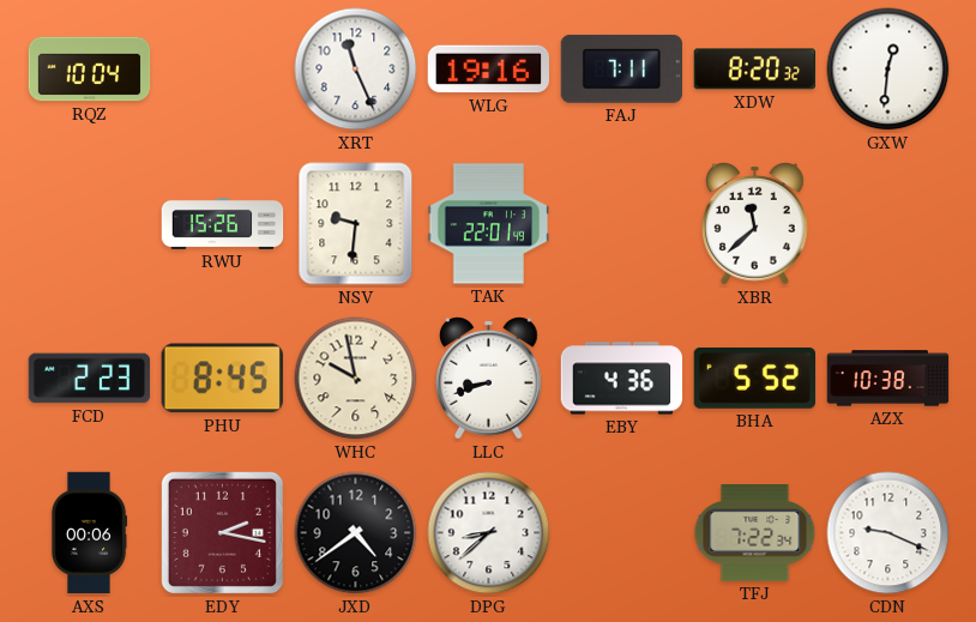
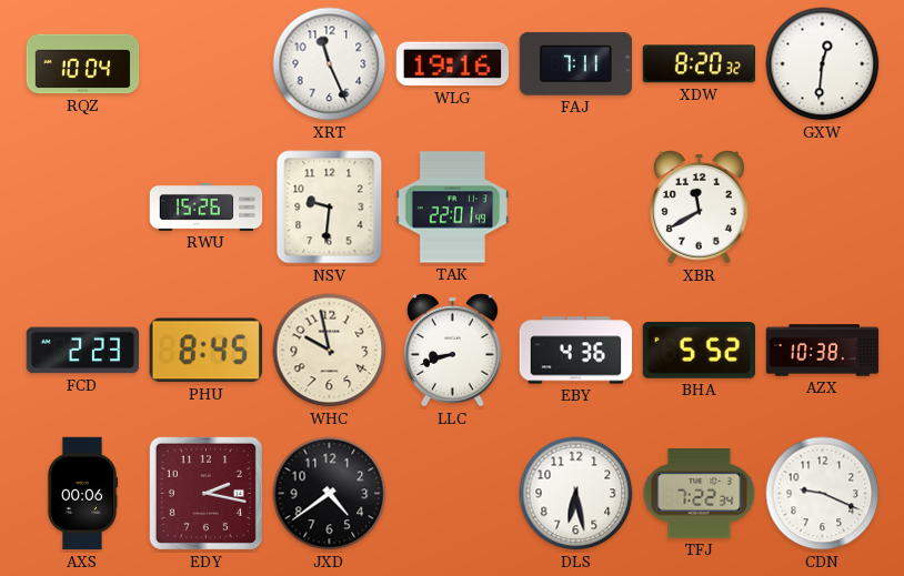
XBR: 11:38 -> 11:40
DPG: 8:38 -> none
DLS: none -> 6:28
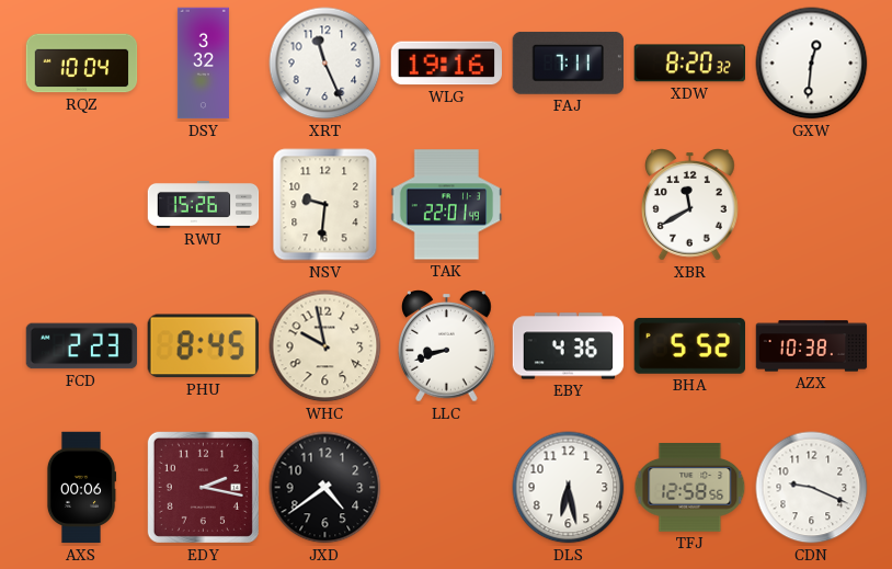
DSY: none -> 3:32
TFJ: 7:22 -> 12:58
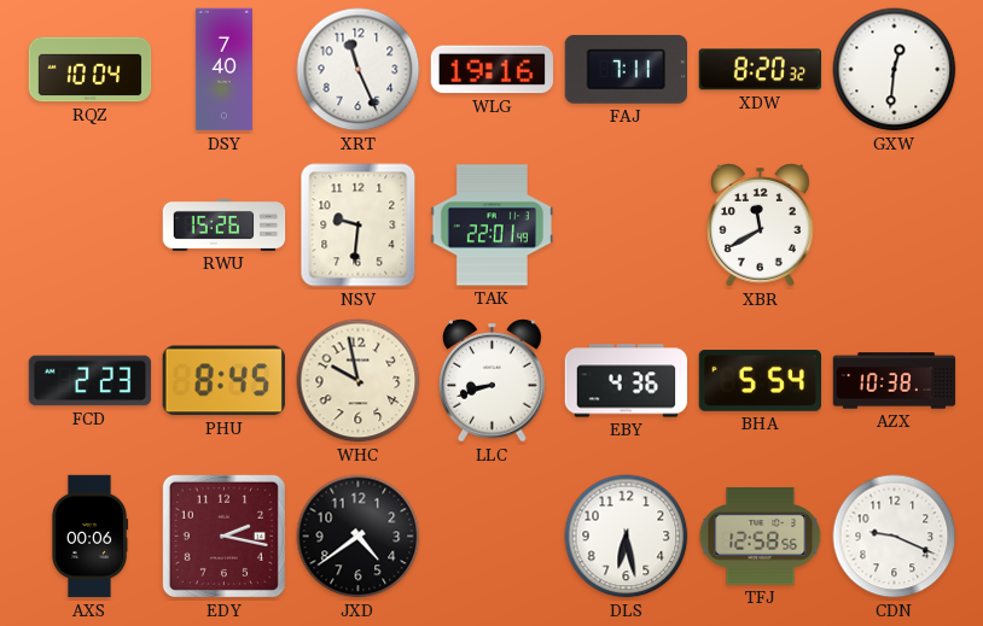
DSY: 3:32 -> 7:40
BHA: 5:52 -> 5:54
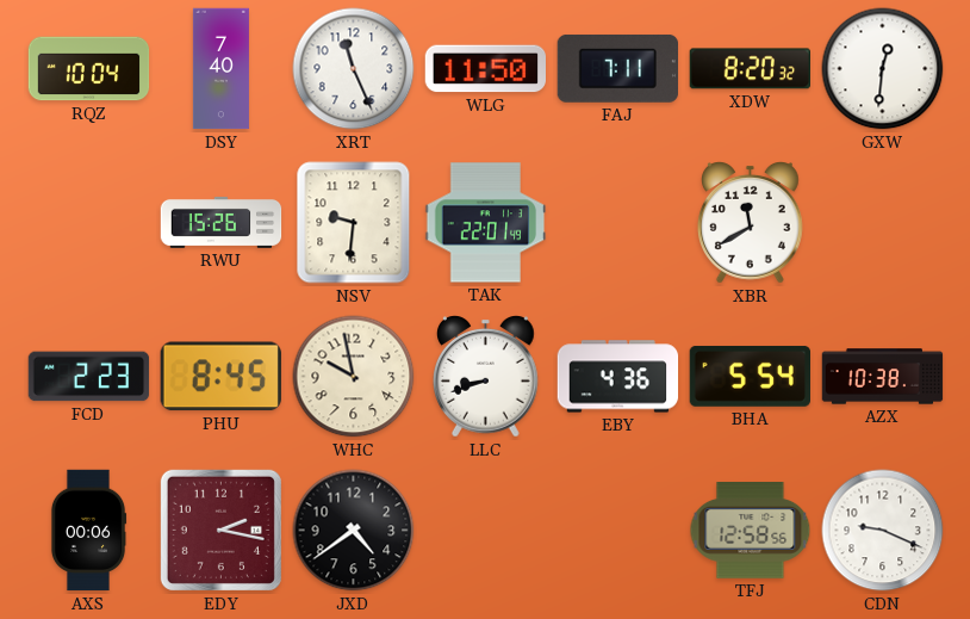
WLG: 19:16 -> 11:50
DLS: 6:28 -> none
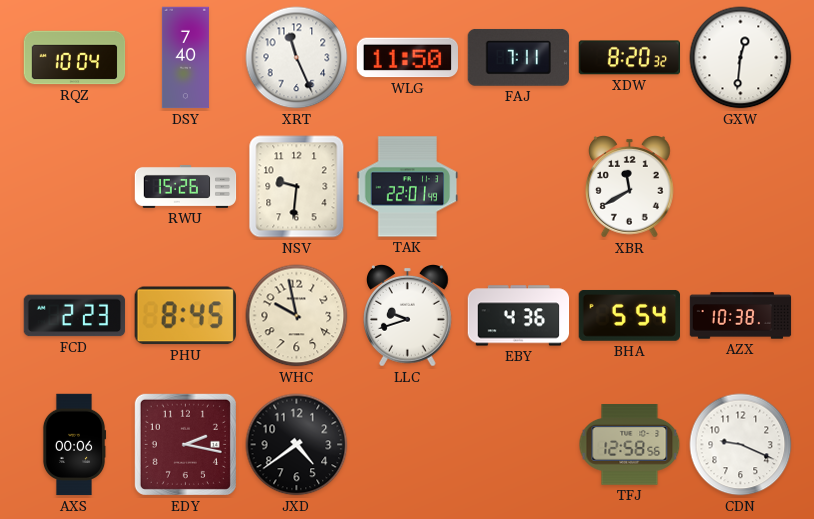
LLC: 8:42 -> 9:42
